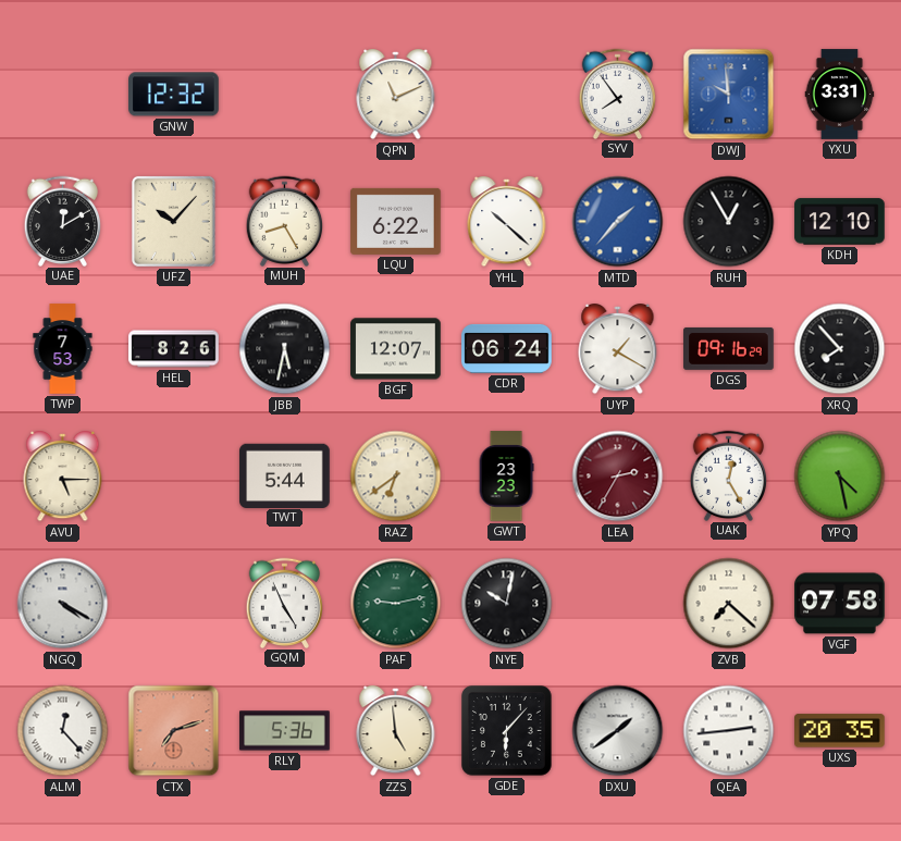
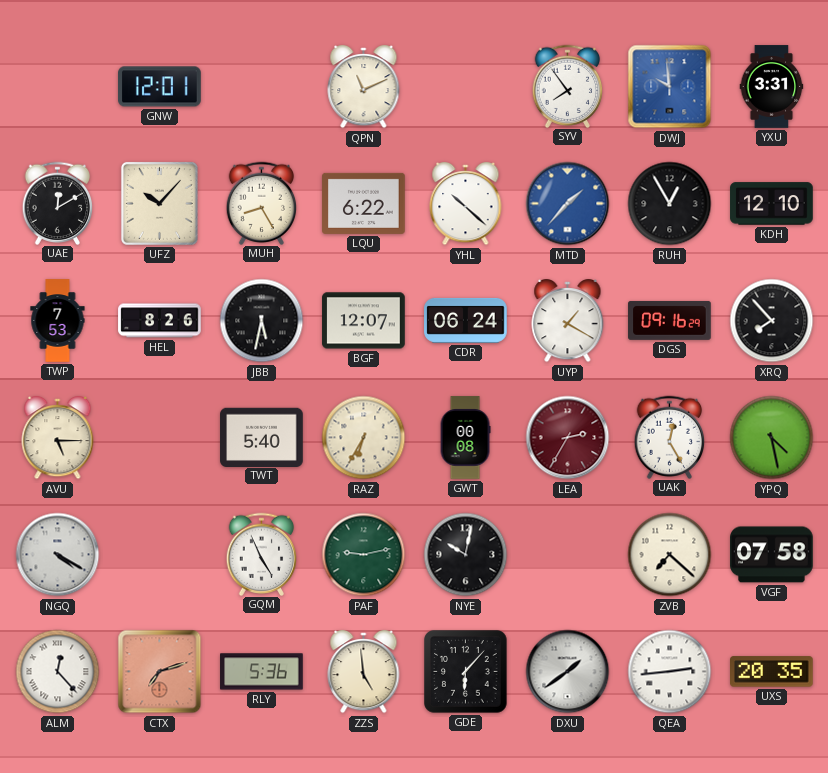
GNW: 12:32 -> 12:01
TWT: 5:44 -> 5:40
RAZ: 6:39 -> 6:35
GWT: 23:23 -> 00:08
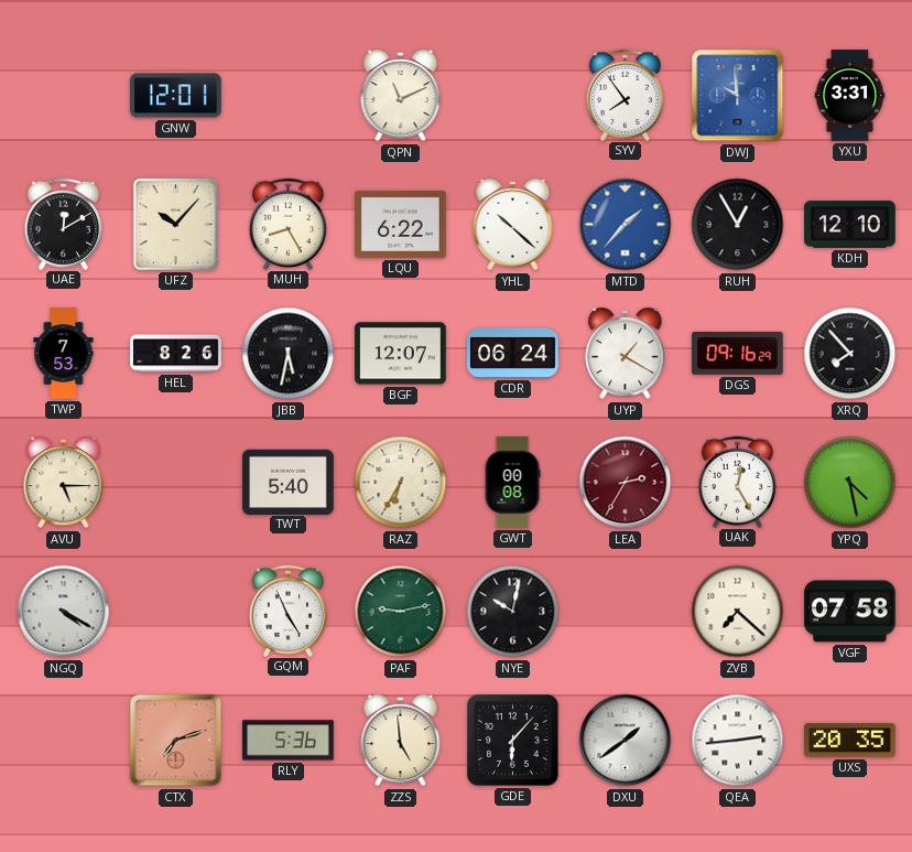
ALM: 12:23 -> none
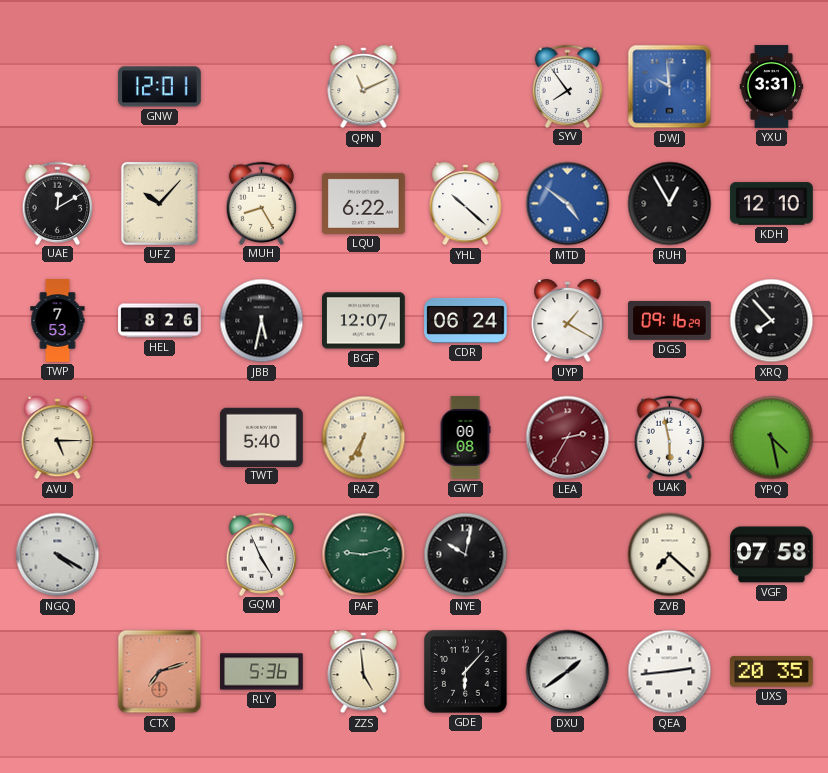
MTD: 1:37 -> 4:51
UAK: 12:25 -> 5:58
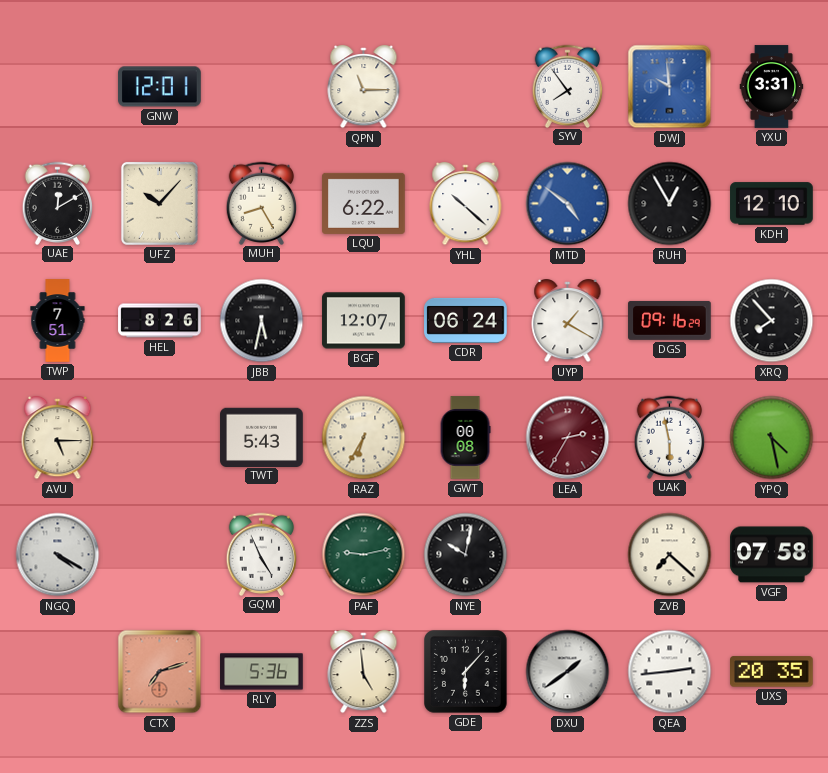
QPN: 11:11 -> 11:15
TWP: 7:53 -> 7:51
TWT: 5:40 -> 5:43
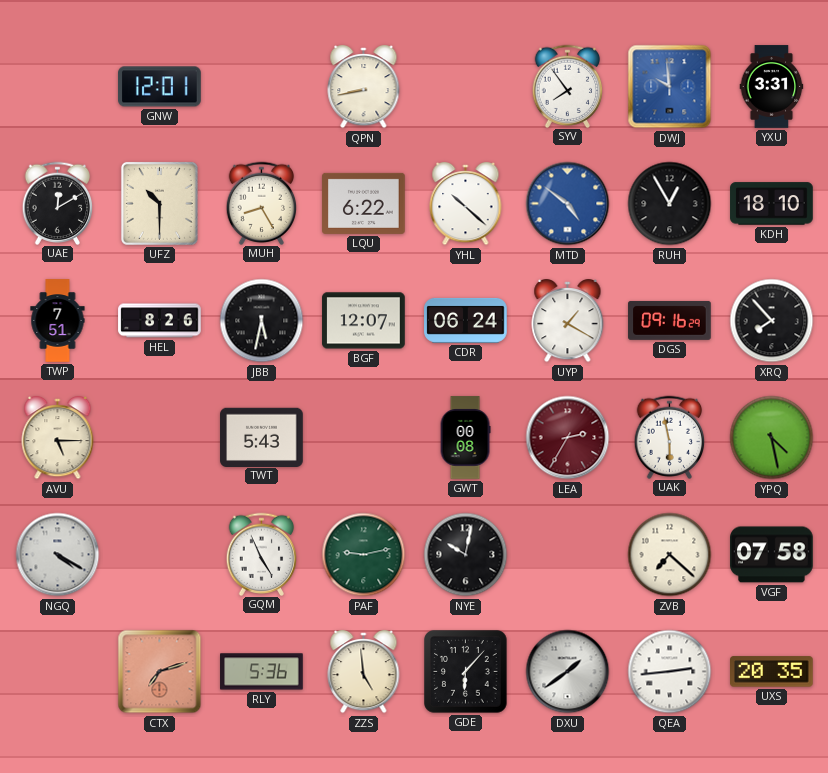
QPN: 11:15 -> 8:43
UFZ: 10:07 -> 10:30
KDH: 12:10 -> 18:10
RAZ: 6:35 -> none
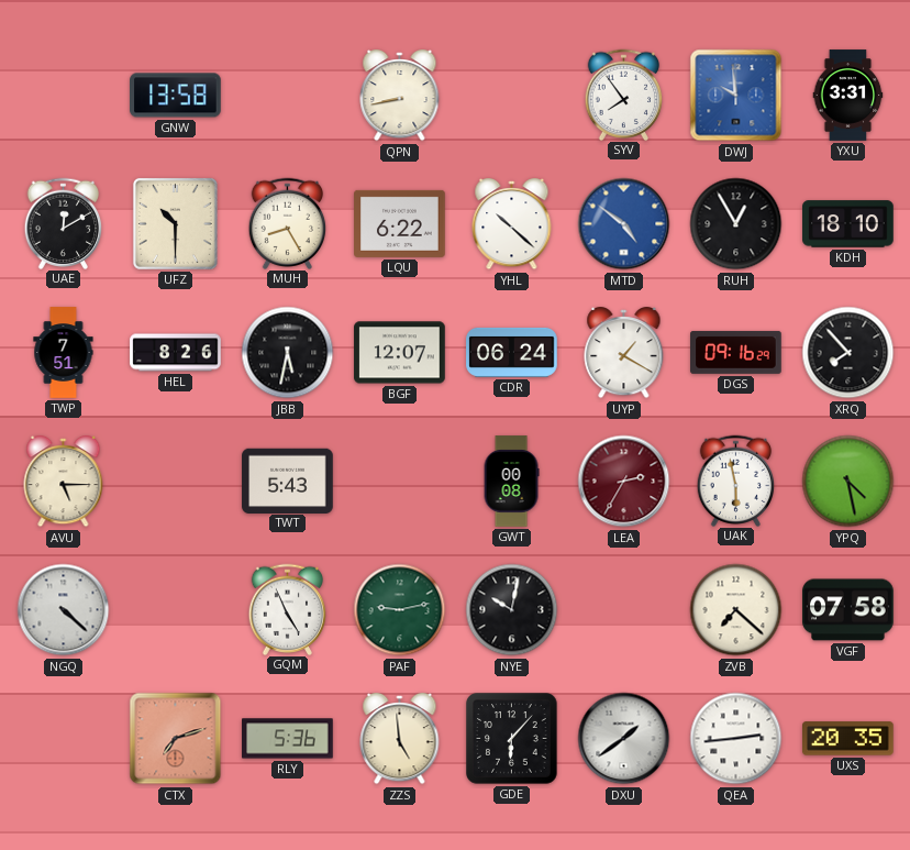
GNW: 12:01 -> 13:58
NGQ: 4:20 -> 4:22
